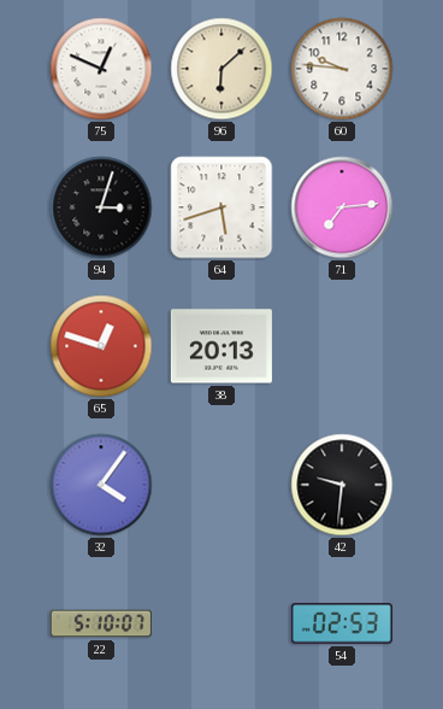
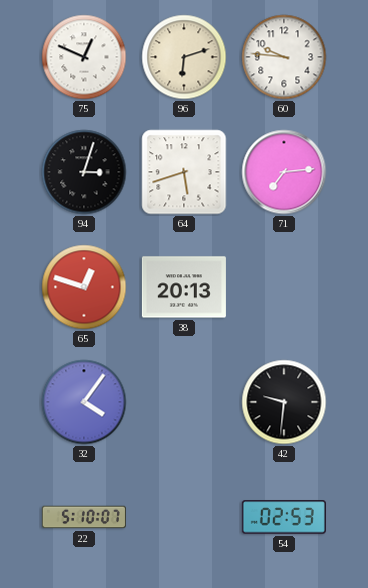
96: 6:08 -> 6:12
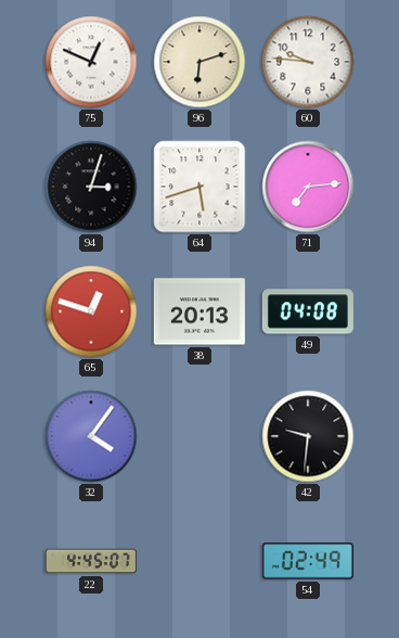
49: none -> 04:08
22: 5:10 -> 4:45
54: 02:53 -> 02:49
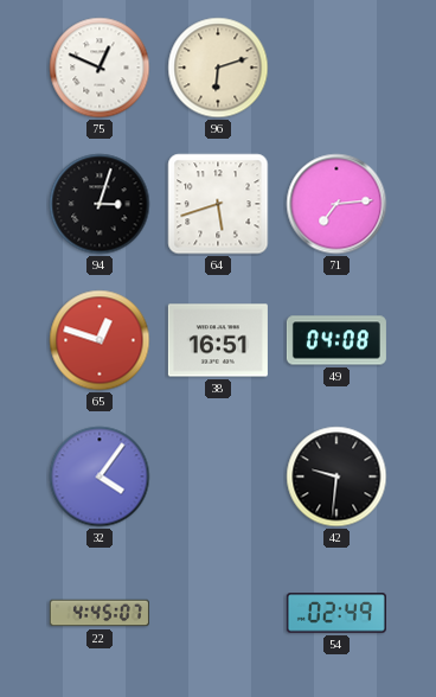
60: 9:46 -> none
38: 20:13 -> 16:51
